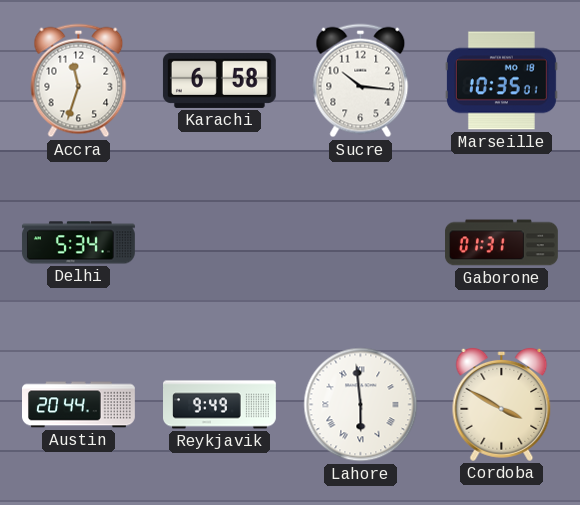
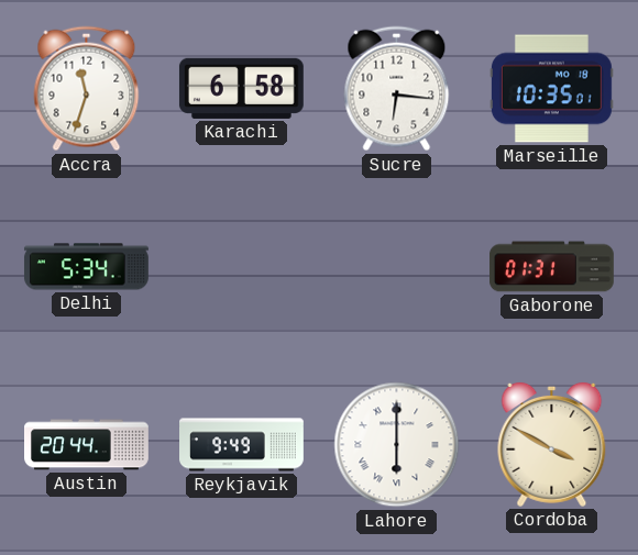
Sucre: 10:16 -> 6:16
Lahore: 5:59 -> 6:00
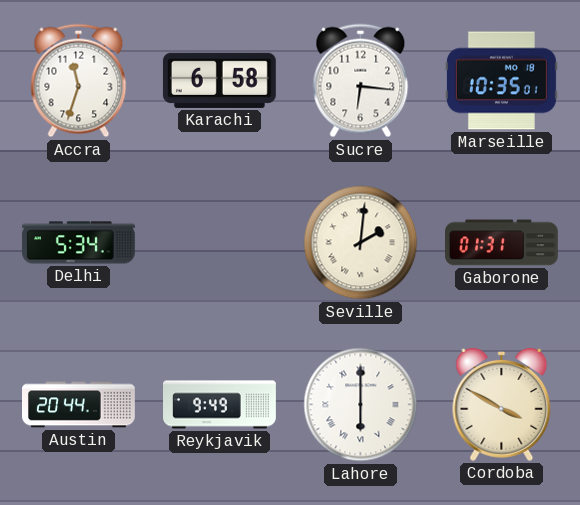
Seville: none -> 2:01
